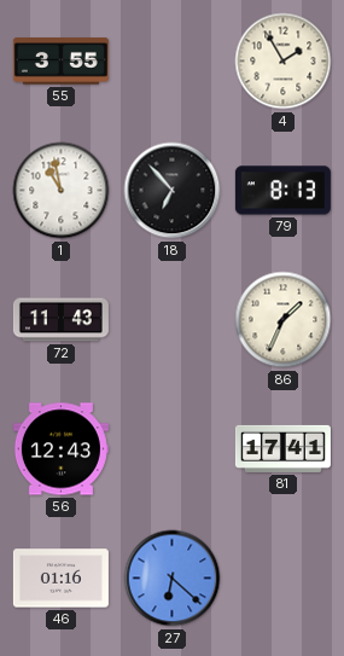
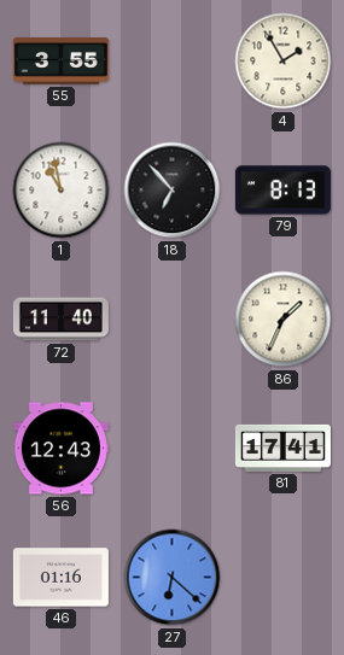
72: 11:43 -> 11:40
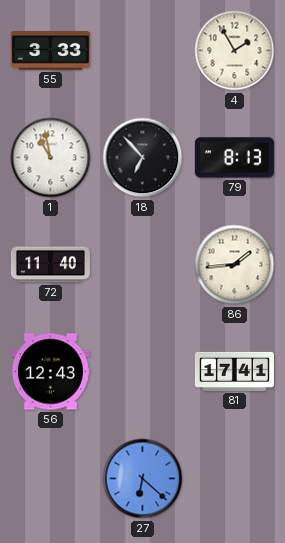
55: 3:55 -> 3:33
86: 1:34 -> 1:44
46: 01:16 -> none
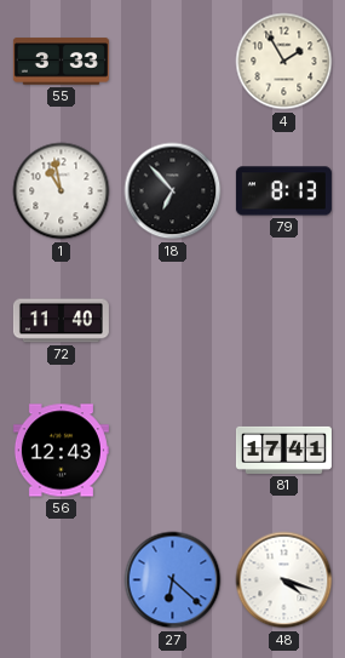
86: 1:44 -> none
48: none -> 4:18
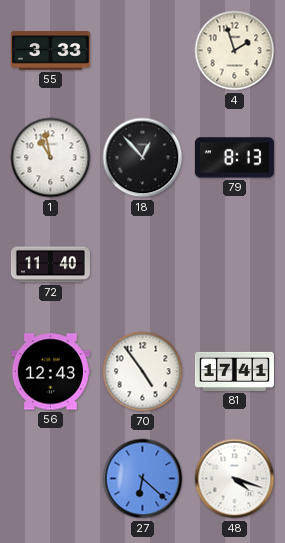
4: 1:55 -> 1:57
18: 6:53 -> 12:53
70: none -> 4:54
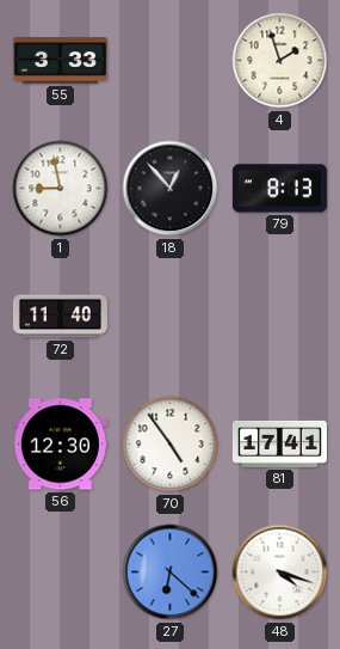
1: 10:58 -> 8:58
56: 12:43 -> 12:30
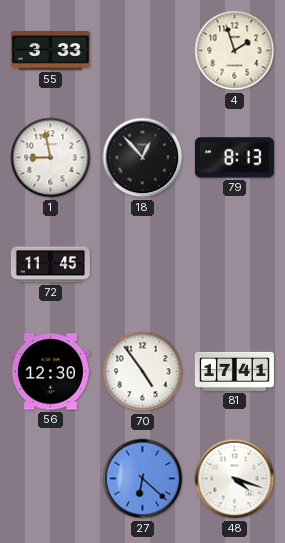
72: 11:40 -> 11:45
